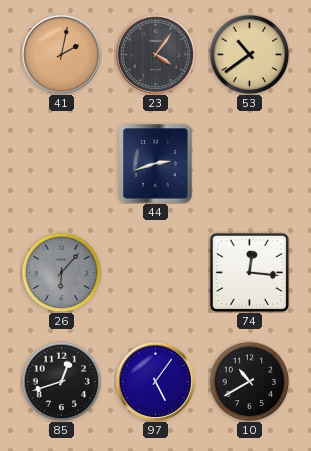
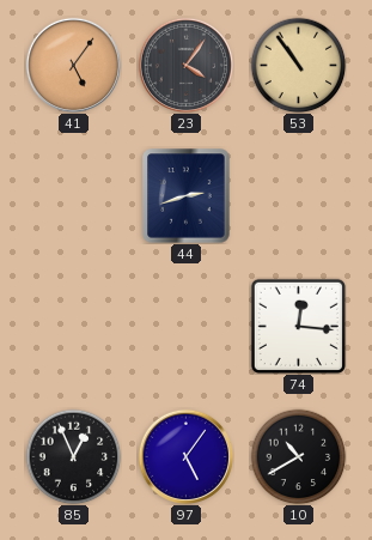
41: 2:02 -> 5:06
53: 10:39 -> 10:54
26: 6:07 -> none
85: 12:42 -> 12:56
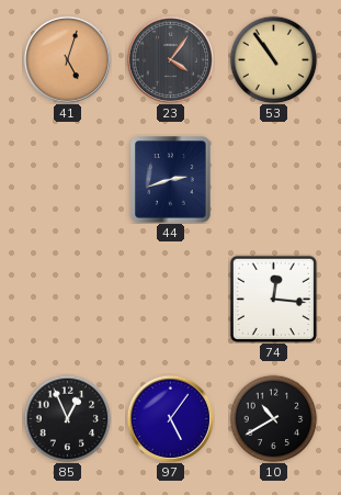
41: 5:06 -> 5:03
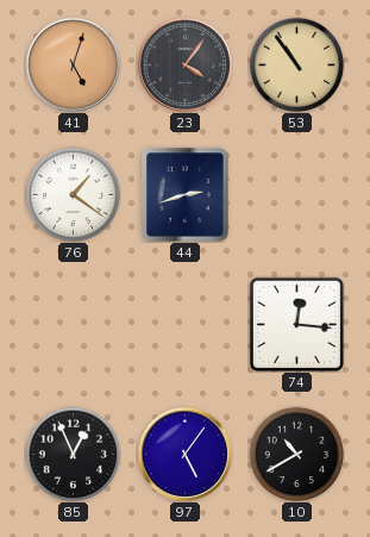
76: none -> 1:21
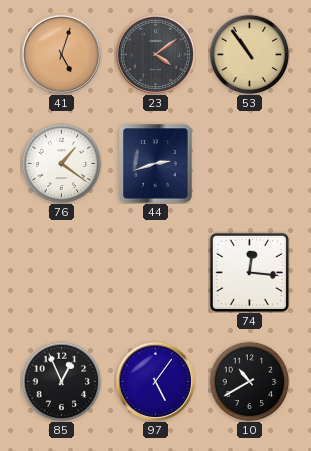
23: 4:06 -> 4:09
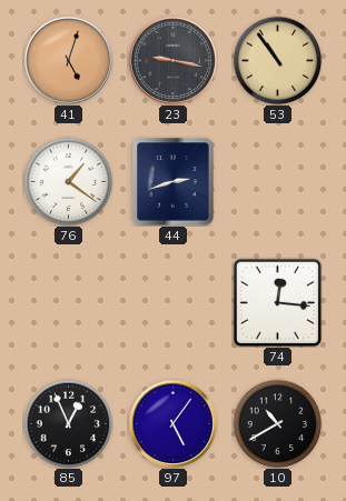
23: 4:09 -> 9:17
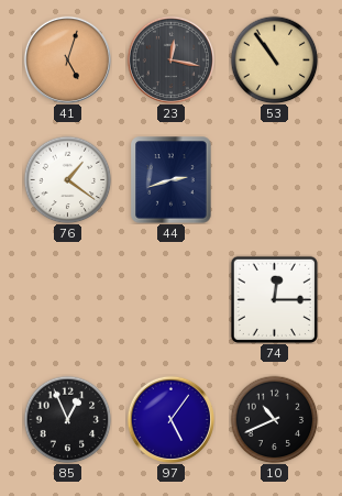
23: 9:17 -> 12:17
74: 12:16 -> 12:15
10: 10:40 -> 10:41
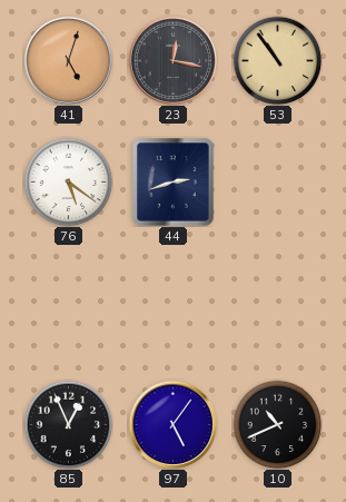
76: 1:21 -> 5:21
74: 12:15 -> none
